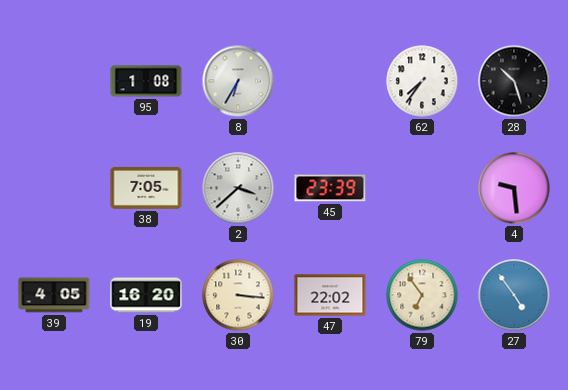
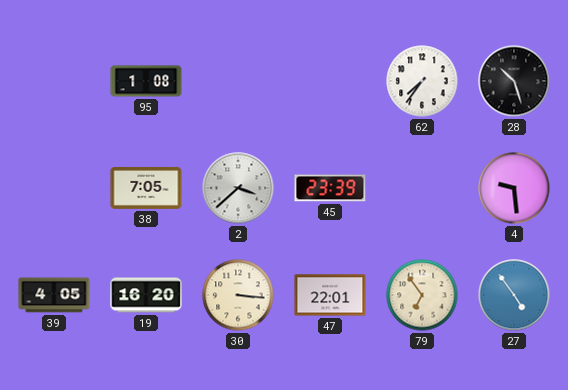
8: 6:35 -> none
47: 22:02 -> 22:01
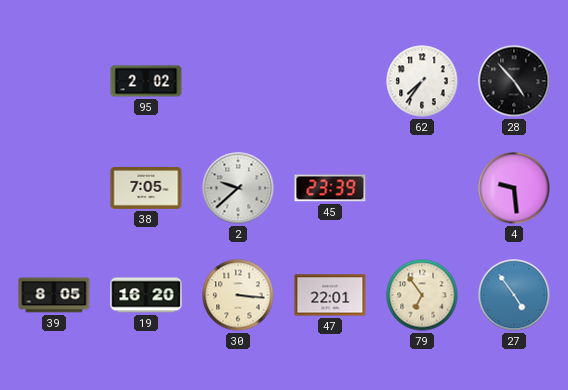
95: 1:08 -> 2:02
28: 10:27 -> 4:53
2: 3:38 -> 9:38
39: 4:05 -> 8:05
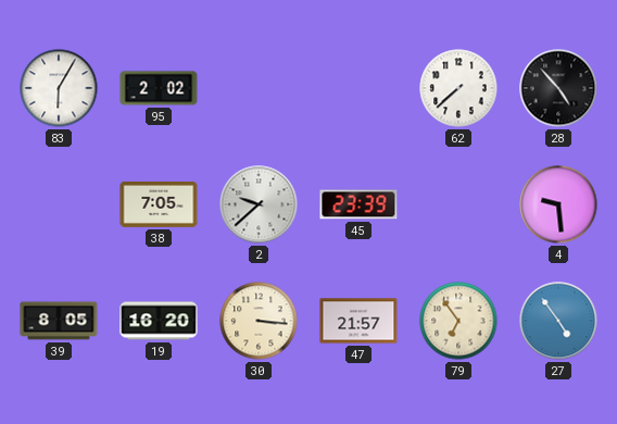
83: none -> 6:05
62: 7:36 -> 7:38
47: 22:01 -> 21:57
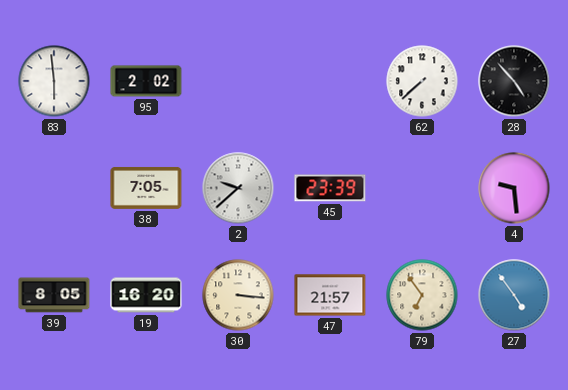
83: 6:05 -> 5:59
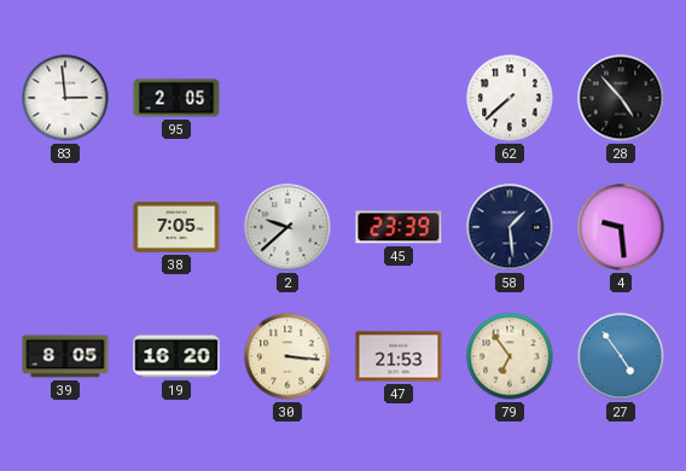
83: 5:59 -> 2:59
95: 2:02 -> 2:05
58: none -> 1:29
47: 21:57 -> 21:53
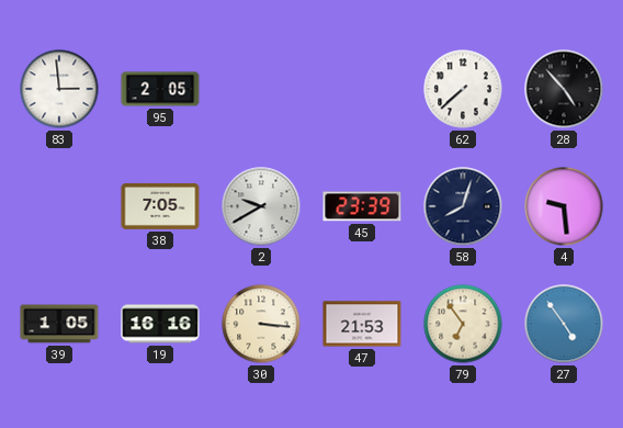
2: 9:38 -> 9:40
58: 1:29 -> 8:03
39: 8:05 -> 1:05
19: 16:20 -> 16:16
